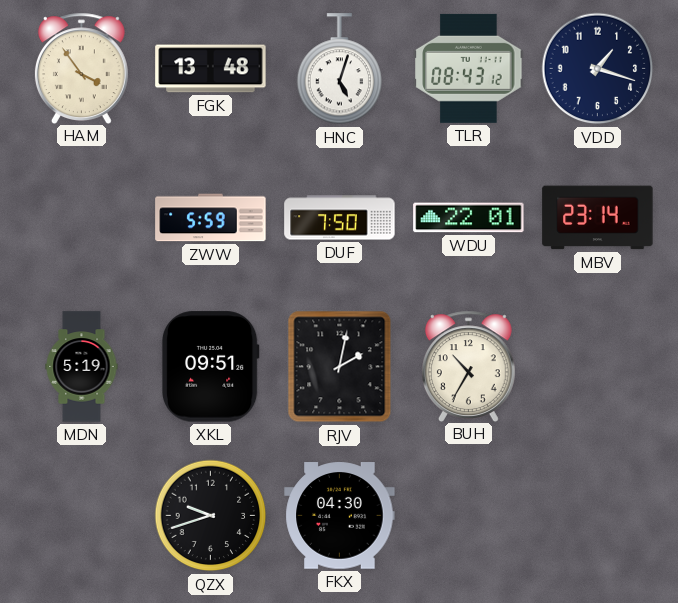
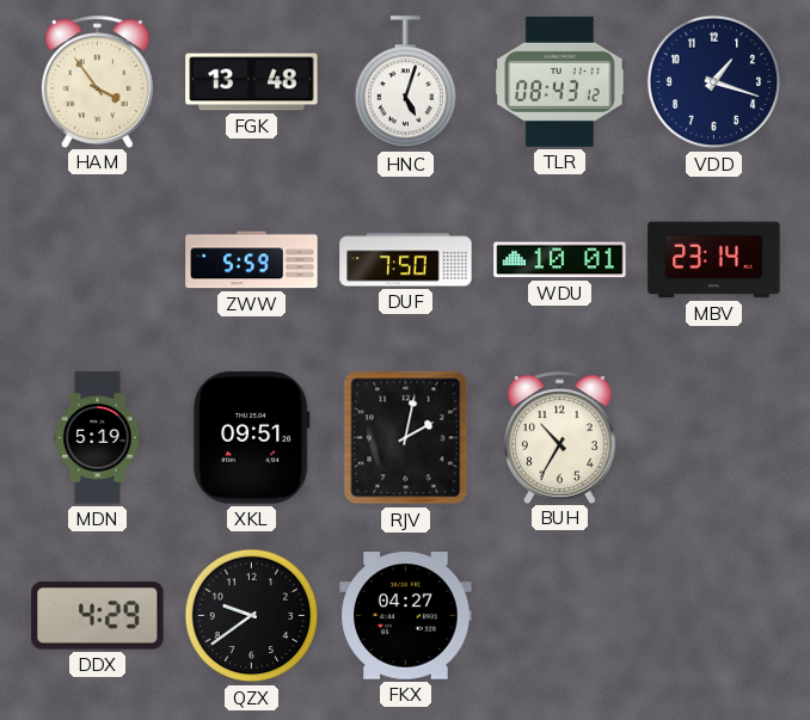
WDU: 22:01 -> 10:01
DDX: none -> 4:29
QZX: 9:42 -> 9:39
FKX: 04:30 -> 04:27
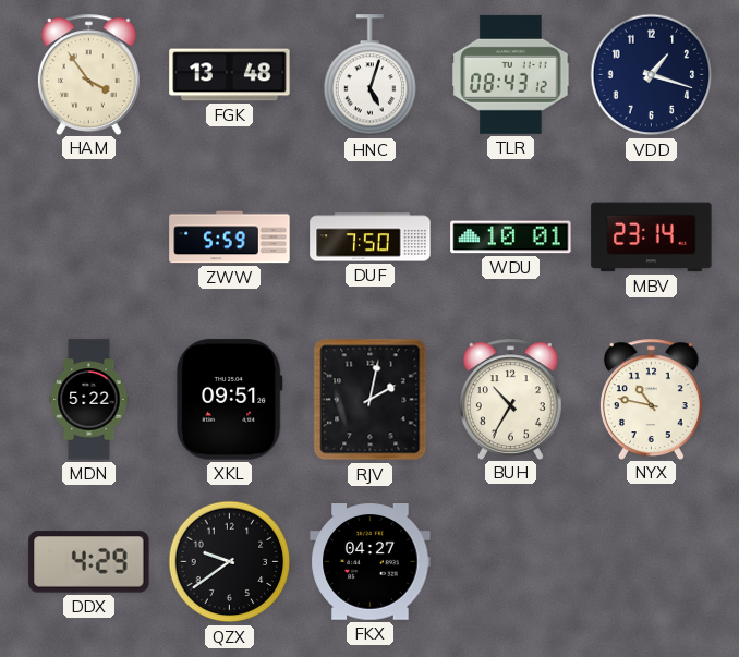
MDN: 5:19 -> 5:22
NYX: none -> 10:47
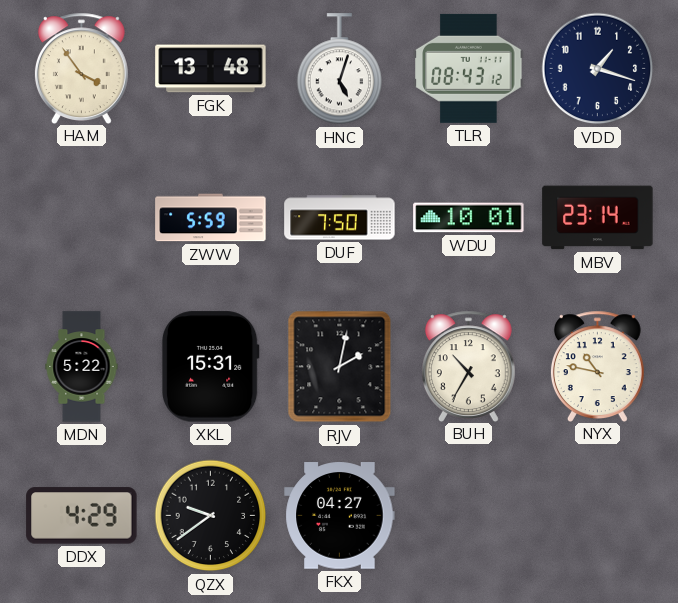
XKL: 09:51 -> 15:31
